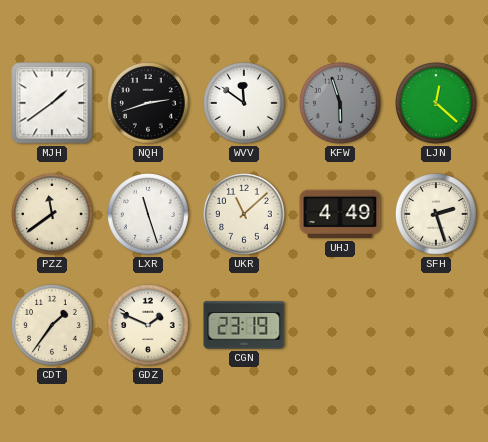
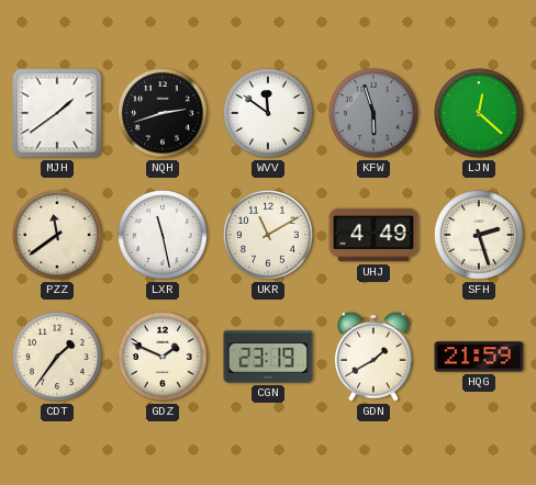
LXR: 11:27 -> 11:28
UKR: 11:08 -> 11:10
GDN: none -> 1:40
HQG: none -> 21:59
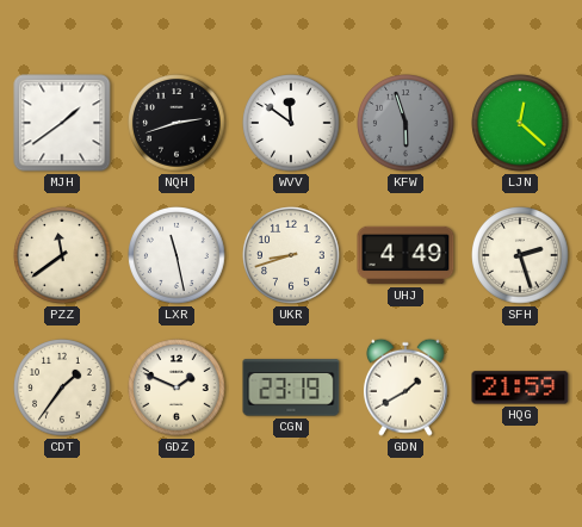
UKR: 11:10 -> 8:42
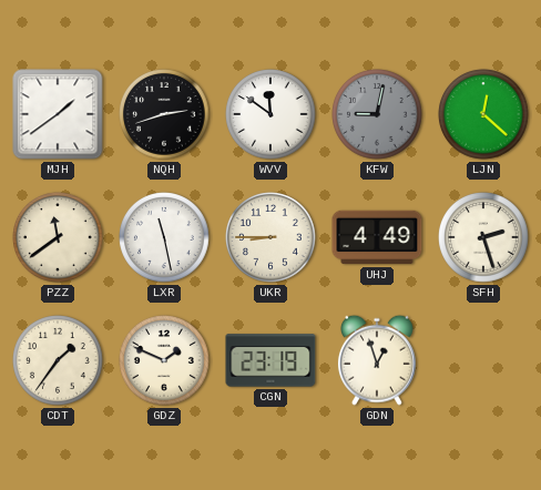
KFW: 5:57 -> 9:02
UKR: 8:42 -> 8:45
GDN: 1:40 -> 12:57
HQG: 21:59 -> none
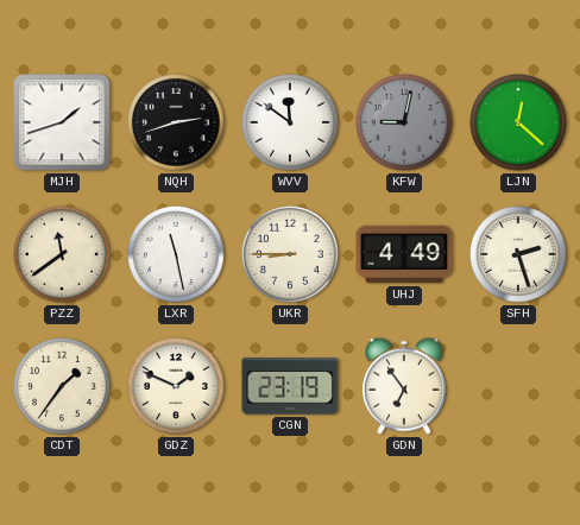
MJH: 1:39 -> 1:42
GDN: 12:57 -> 6:54
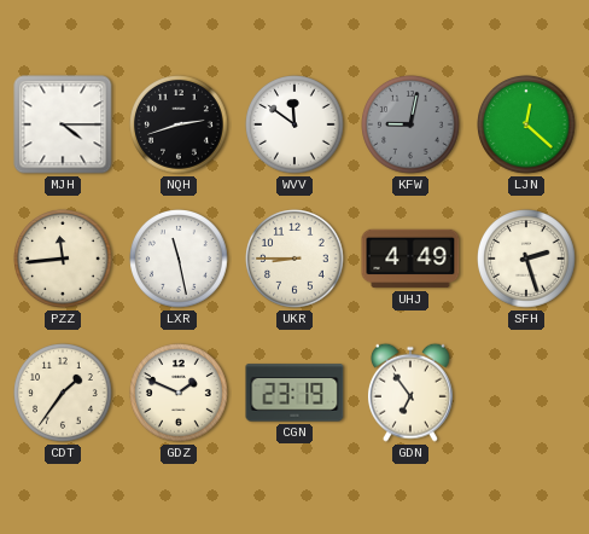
MJH: 1:42 -> 4:15
PZZ: 11:39 -> 11:44
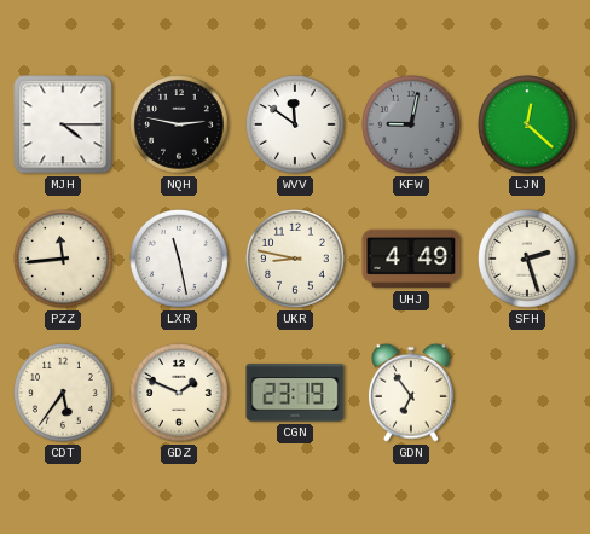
NQH: 2:42 -> 2:47
UKR: 8:45 -> 8:47
CDT: 1:36 -> 5:36
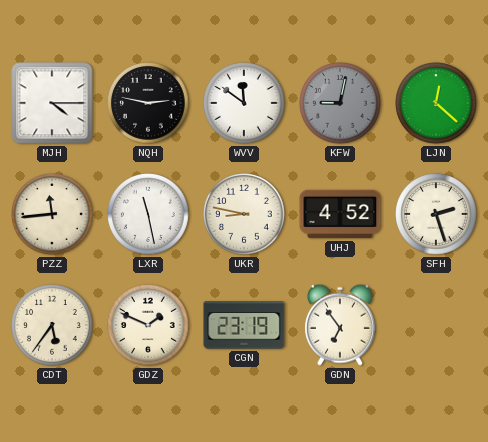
UHJ: 4:49 -> 4:52
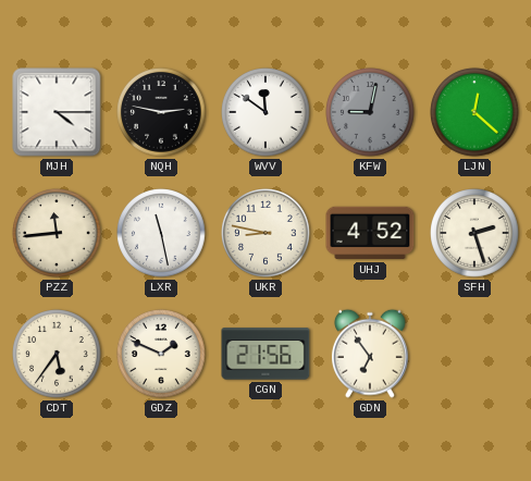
CGN: 23:19 -> 21:56
